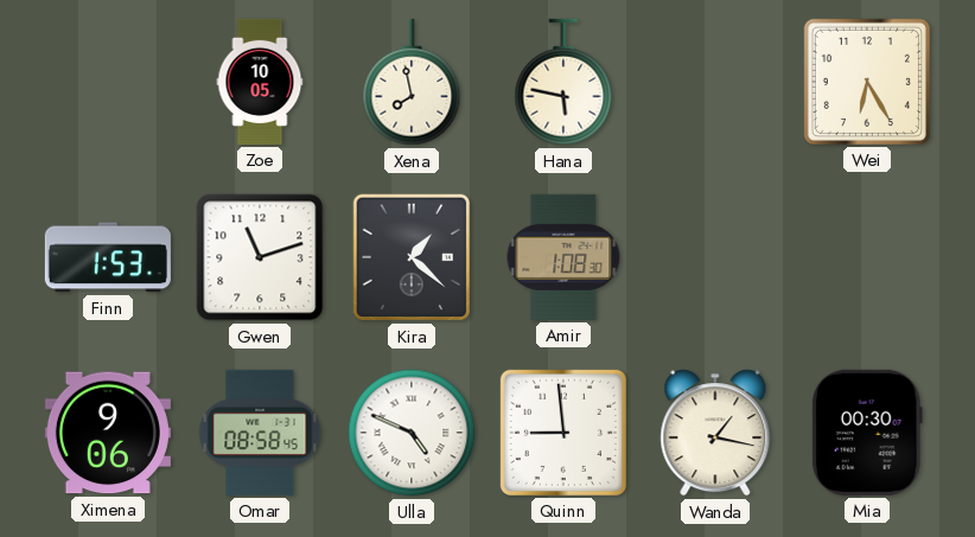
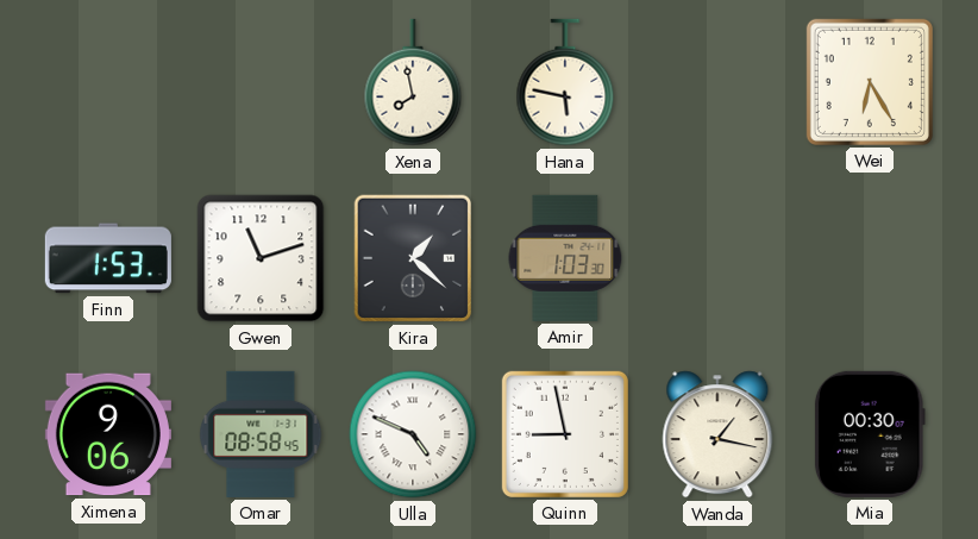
Zoe: 10:05 -> none
Amir: 1:08 -> 1:03
Quinn: 8:59 -> 8:58
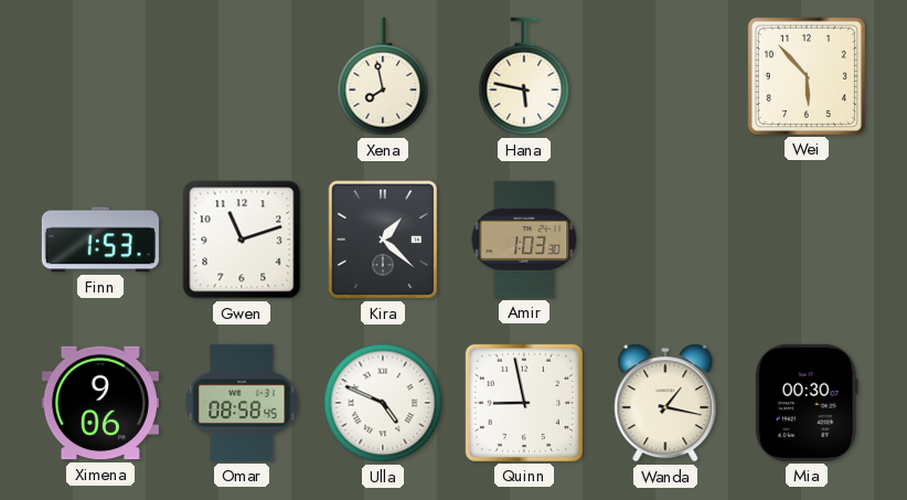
Wei: 6:25 -> 5:53
